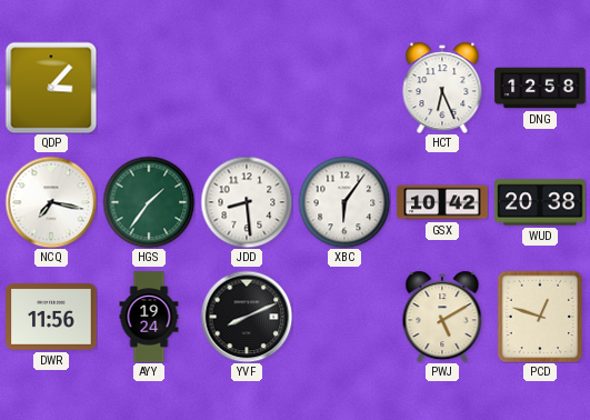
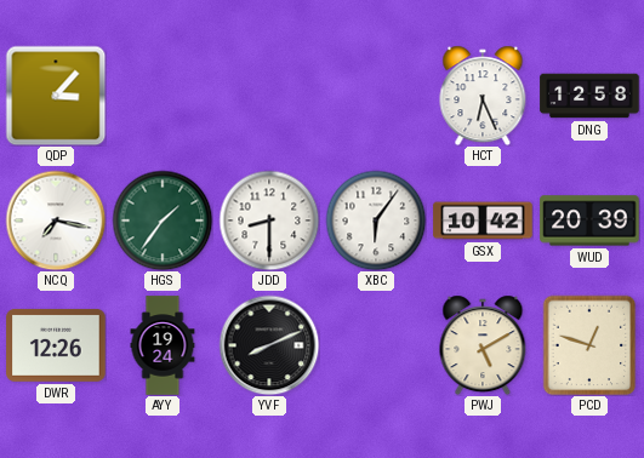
JDD: 8:29 -> 8:30
WUD: 20:38 -> 20:39
DWR: 11:56 -> 12:26
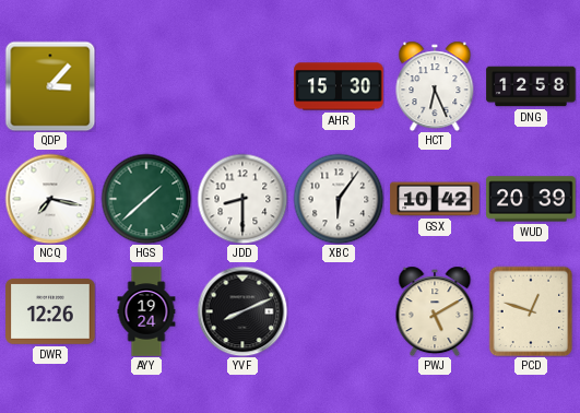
AHR: none -> 15:30
HGS: 1:36 -> 1:38
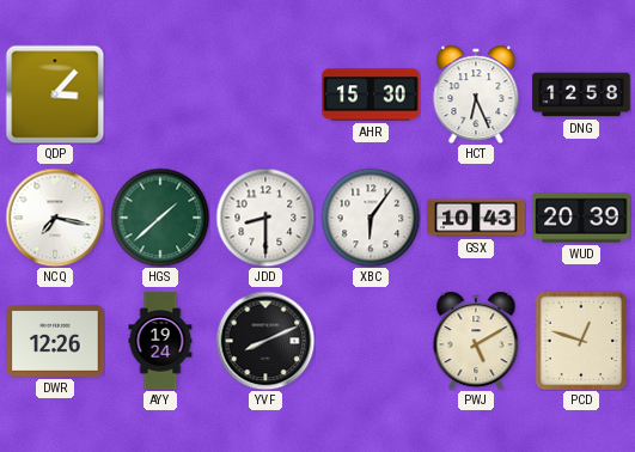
GSX: 10:42 -> 10:43
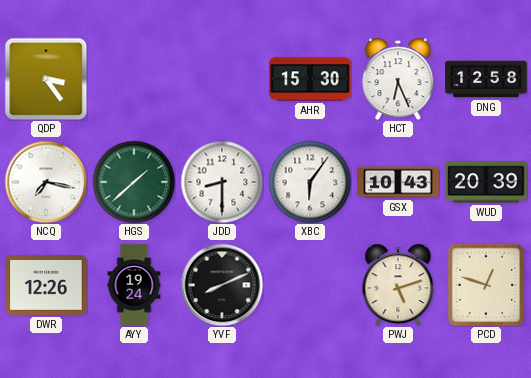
QDP: 3:07 -> 3:24
PWJ: 5:10 -> 5:12
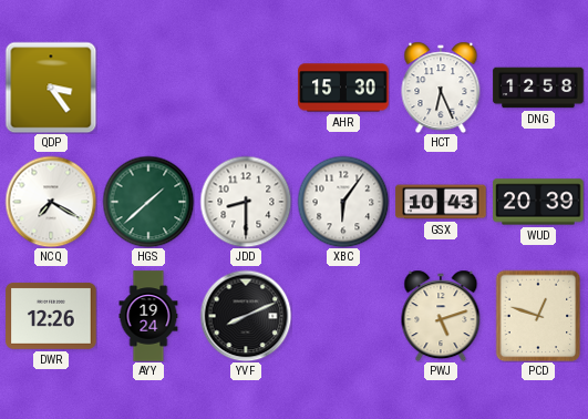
NCQ: 7:17 -> 7:20
